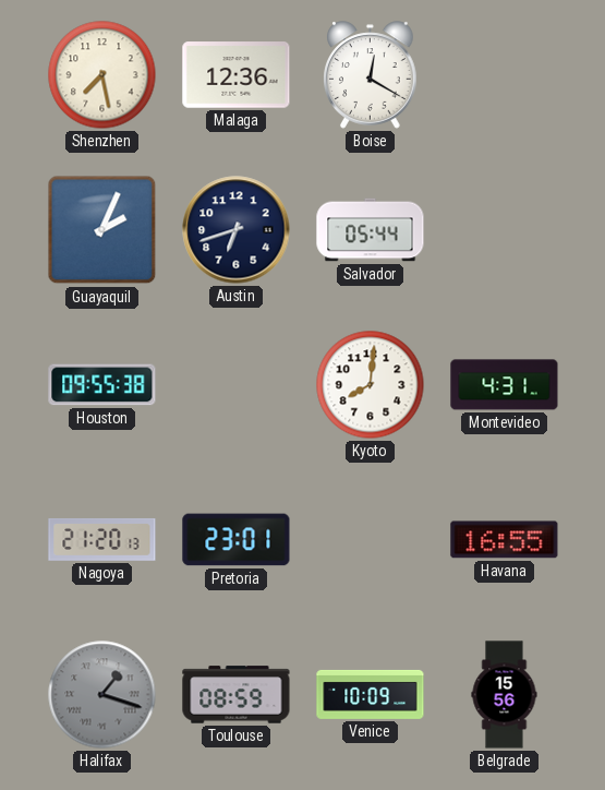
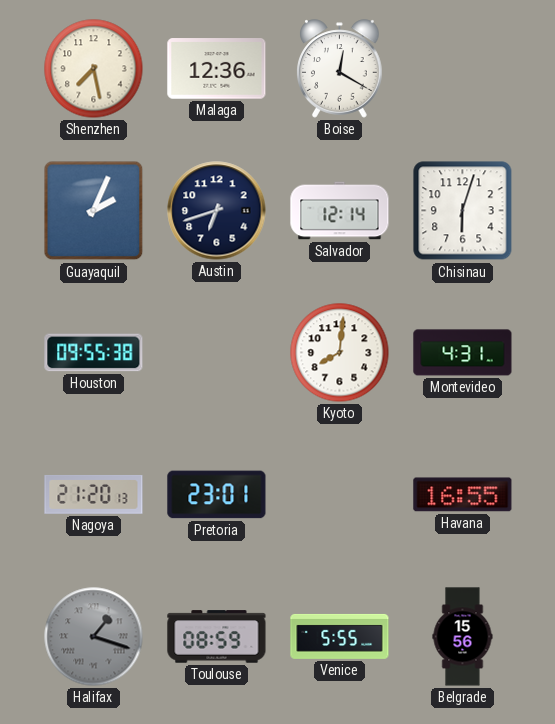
Salvador: 05:44 -> 12:14
Chisinau: none -> 6:03
Venice: 10:09 -> 5:55
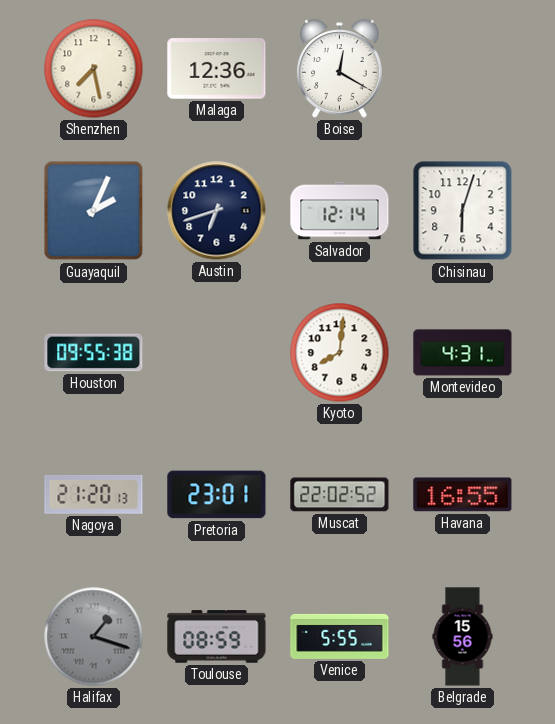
Muscat: none -> 22:02
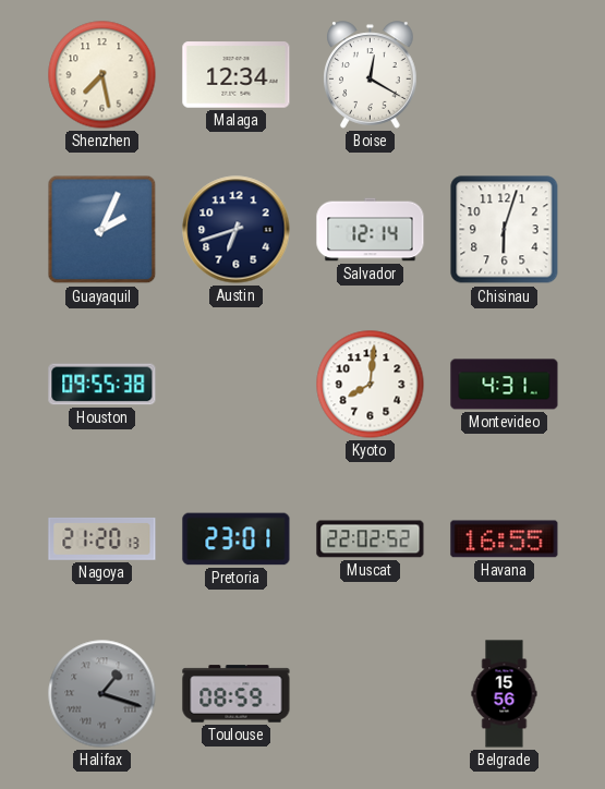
Malaga: 12:36 -> 12:34
Venice: 5:55 -> none
